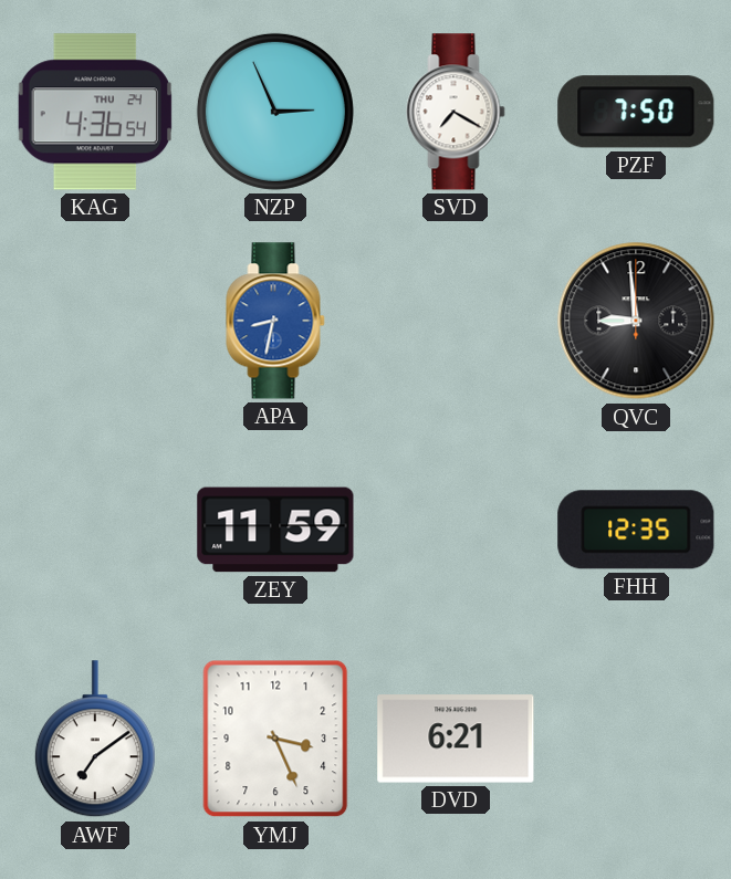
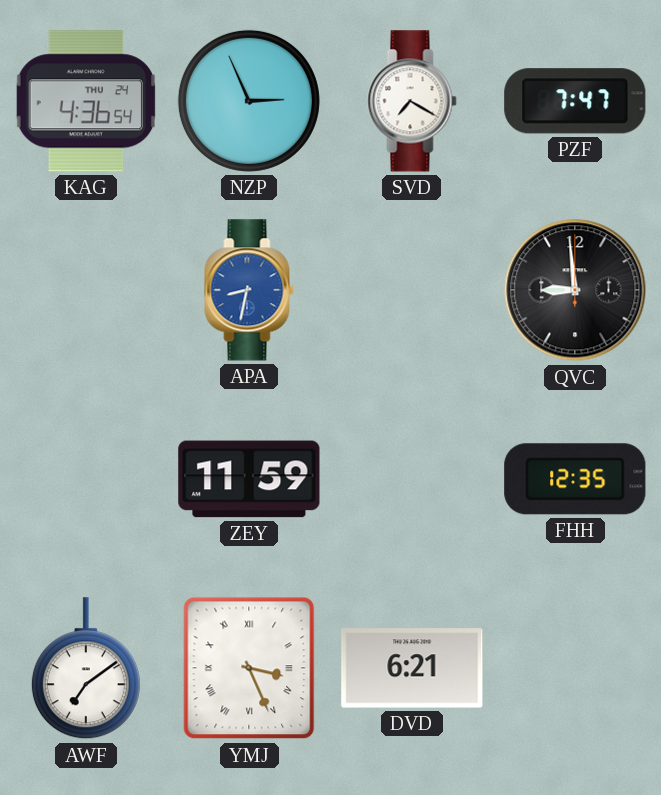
PZF: 7:50 -> 7:47
YMJ numerals: Arabic -> Roman
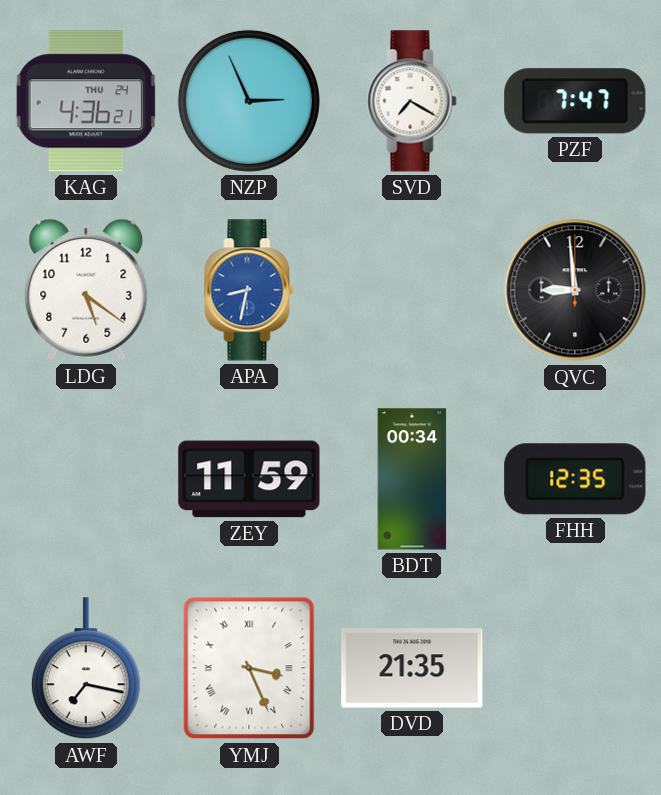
KAG: 4:36:54 -> 4:36:21
LDG: none -> 5:21
BDT: none -> 00:34
AWF: 7:09 -> 7:17
DVD: 6:21 -> 21:35
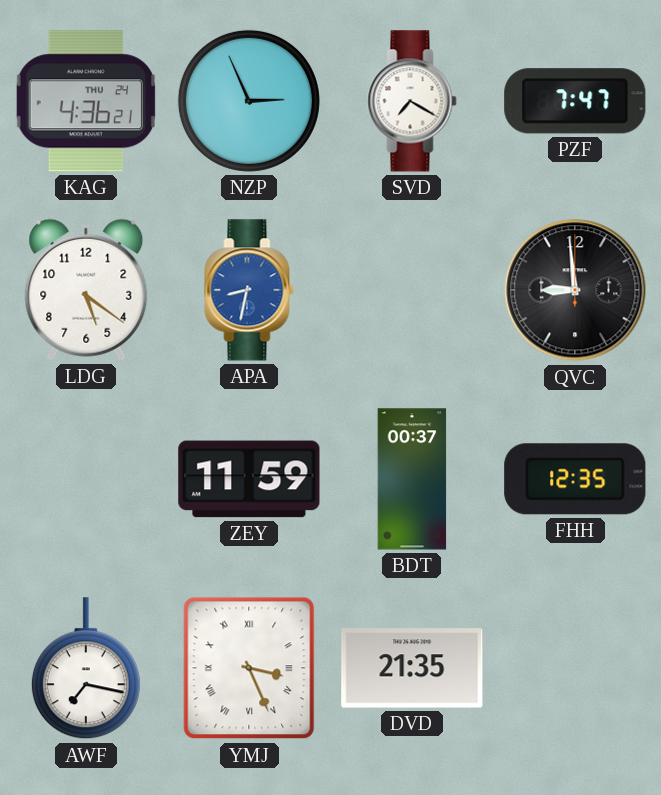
BDT: 00:34 -> 00:37
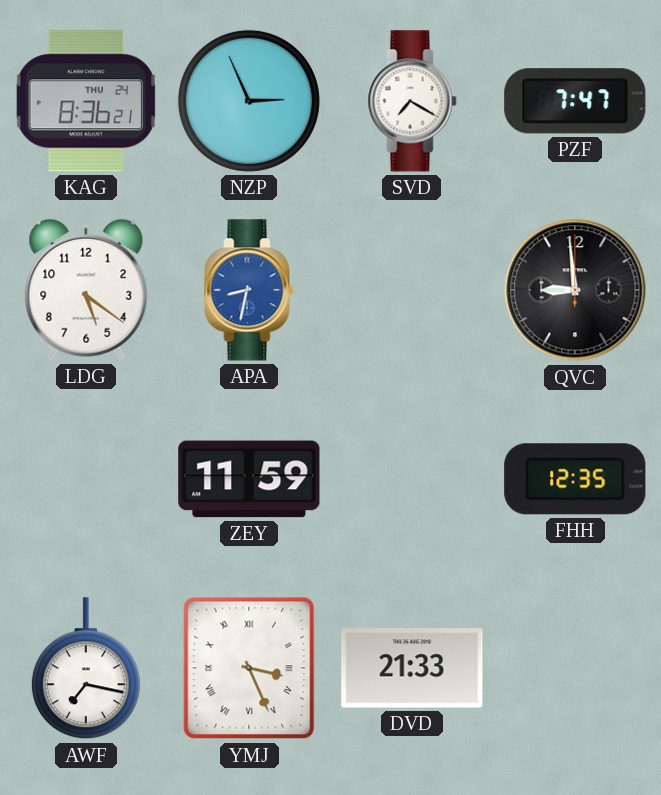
KAG: 4:36 -> 8:36
BDT: 00:37 -> none
DVD: 21:35 -> 21:33
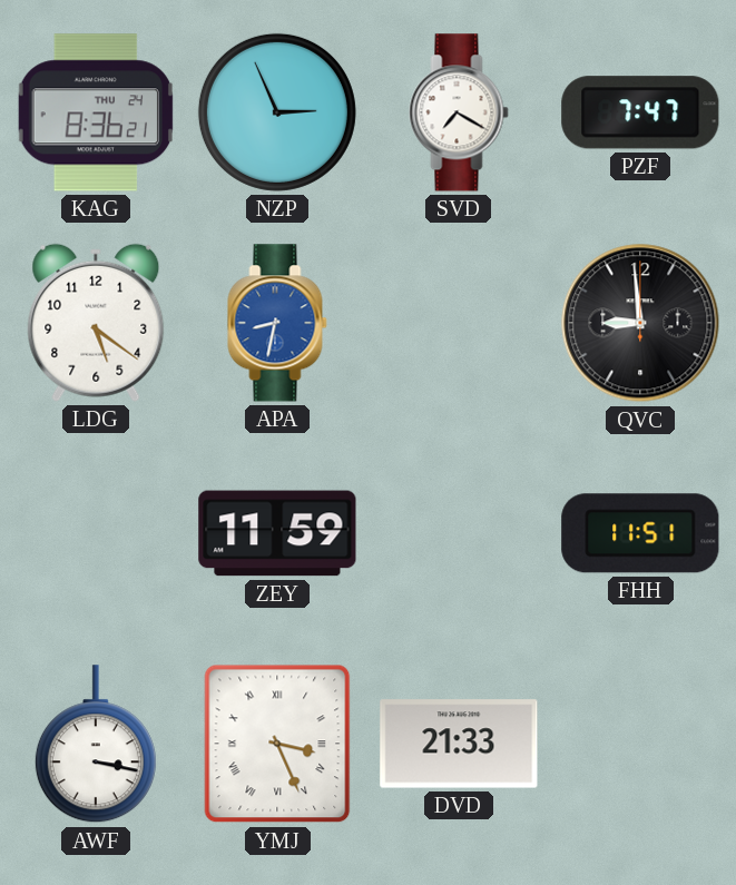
FHH: 12:35 -> 11:51
AWF: 7:17 -> 3:17
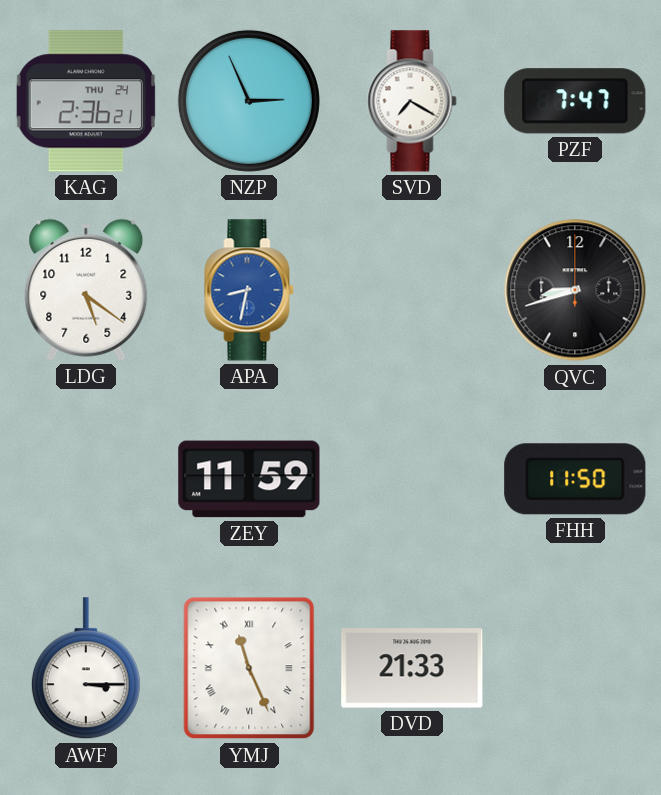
KAG: 8:36 -> 2:36
QVC: 8:59 -> 8:42
FHH: 11:51 -> 11:50
AWF: 3:17 -> 3:15
YMJ: 3:26 -> 11:26
